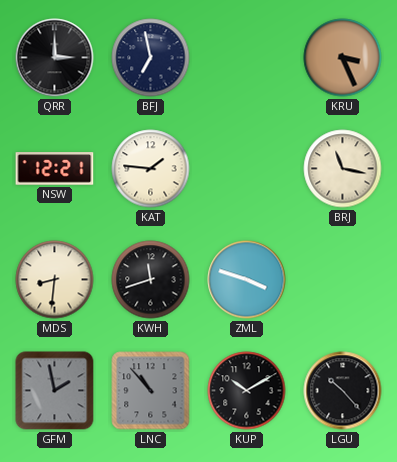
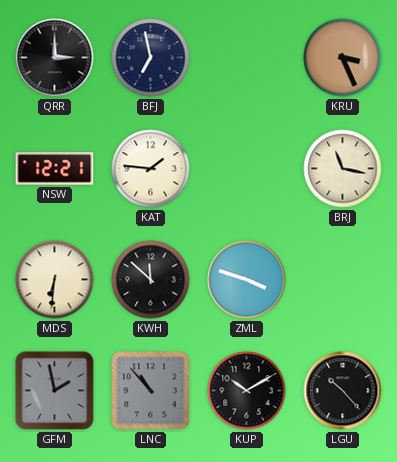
MDS: 8:31 -> 6:31
KWH: 11:42 -> 11:52
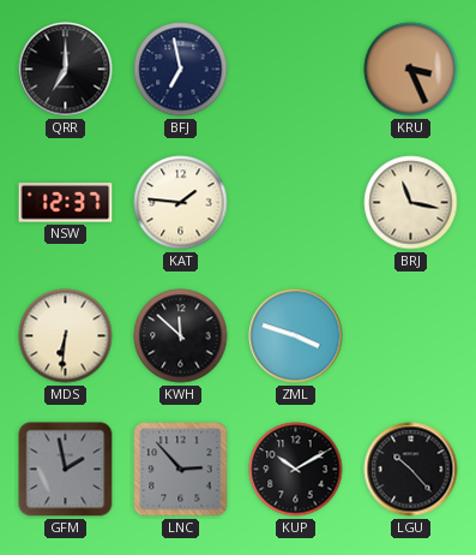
QRR: 3:00 -> 7:00
NSW: 12:21 -> 12:37
LNC: 10:53 -> 2:53
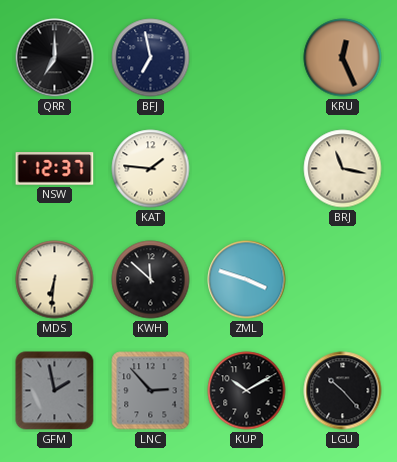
KRU: 3:26 -> 12:26
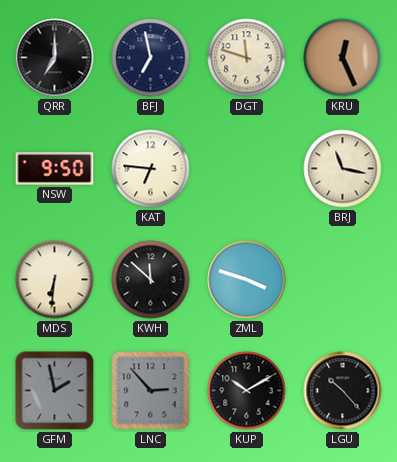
DGT: none -> 11:48
NSW: 12:37 -> 9:50
KAT: 1:46 -> 6:46
